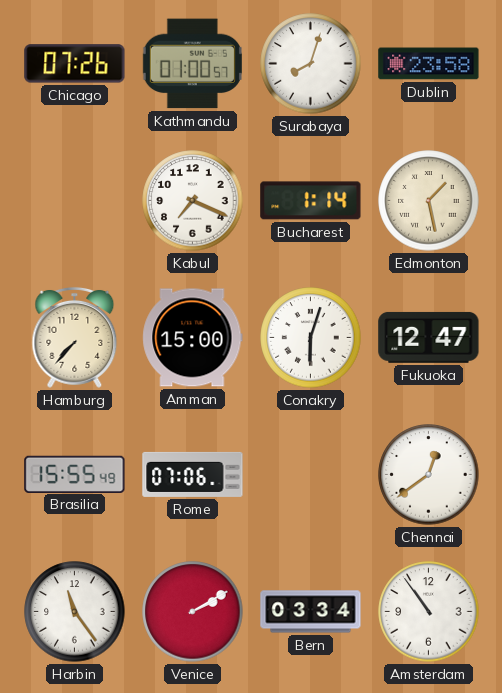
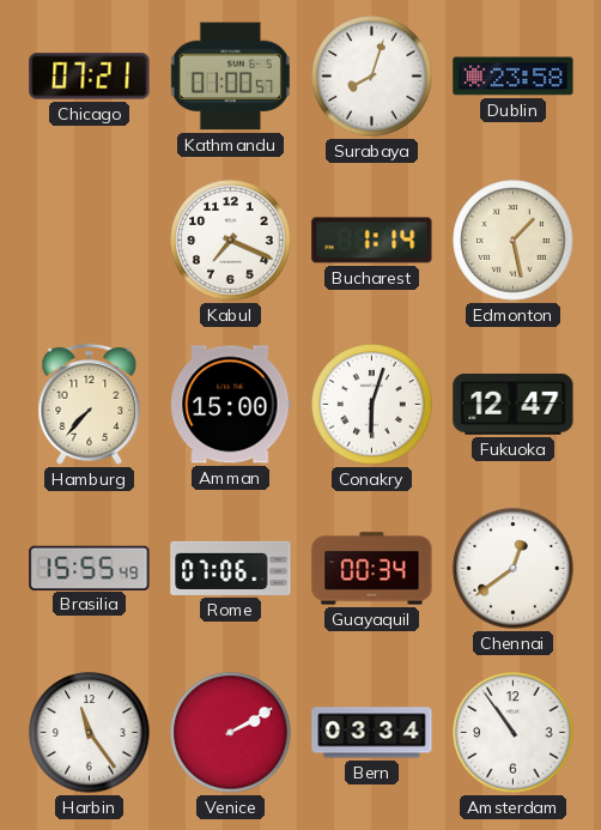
Chicago: 07:26 -> 07:21
Guayaquil: none -> 00:34
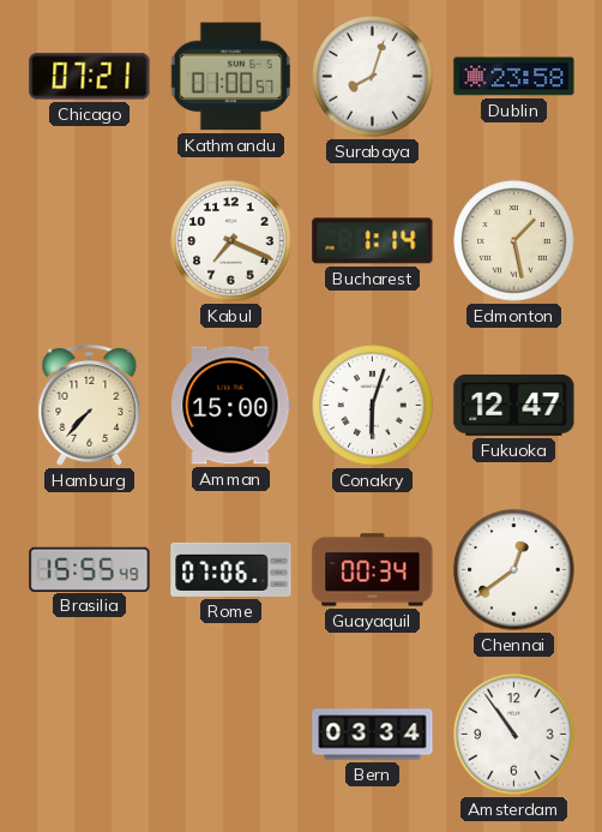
Harbin: 11:24 -> none
Venice: 2:10 -> none
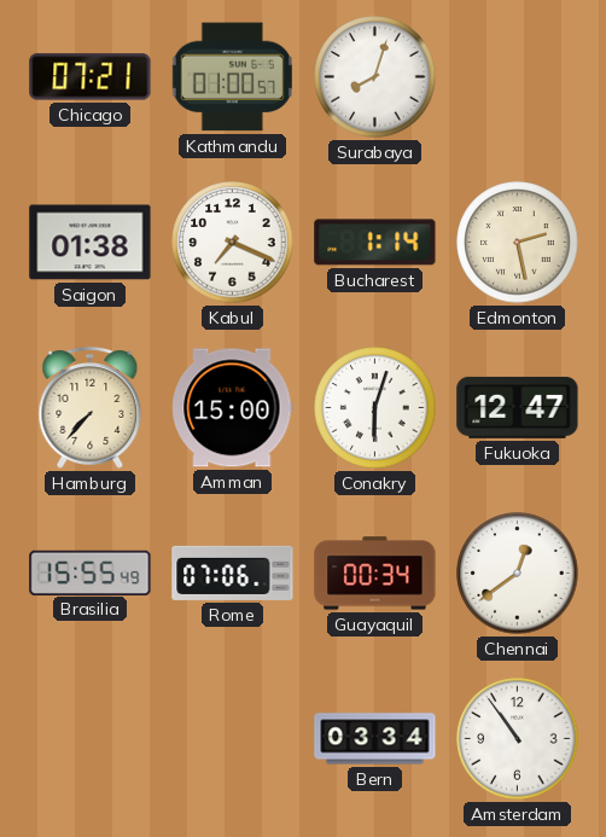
Dublin: 23:58 -> none
Saigon: none -> 01:38
Edmonton: 1:28 -> 2:28
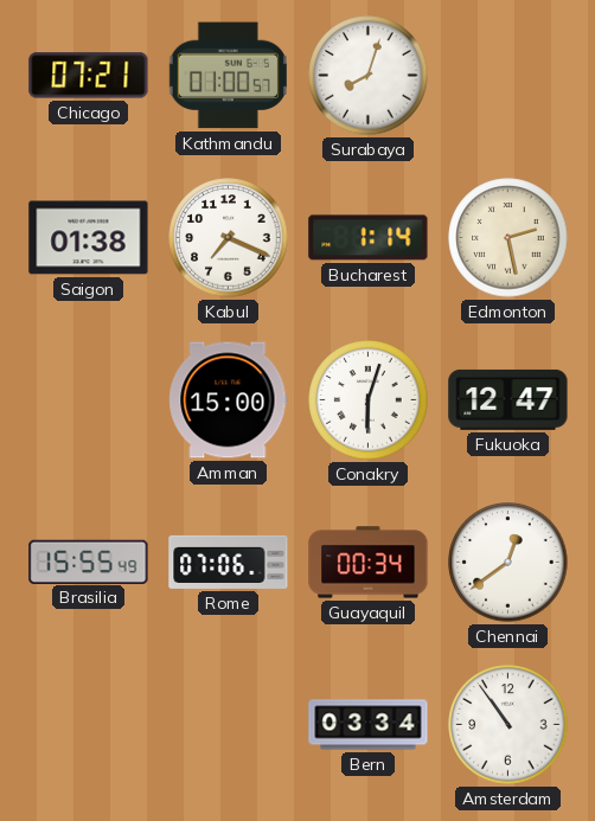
Hamburg: 7:37 -> none
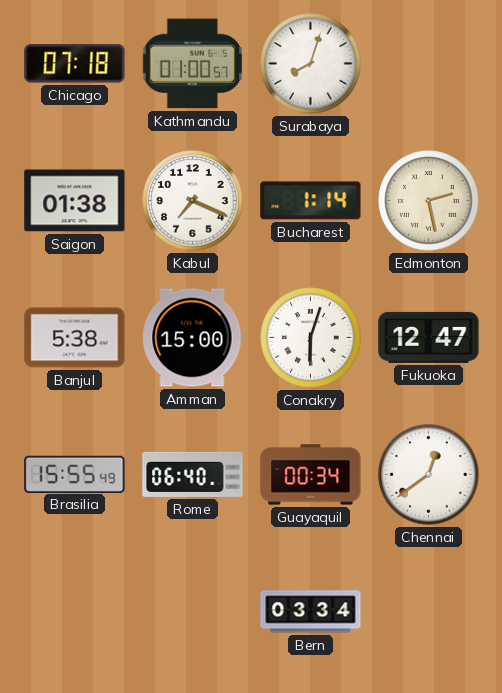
Chicago: 07:21 -> 07:18
Banjul: none -> 5:38
Rome: 07:06 -> 06:40
Amsterdam: 10:54 -> none
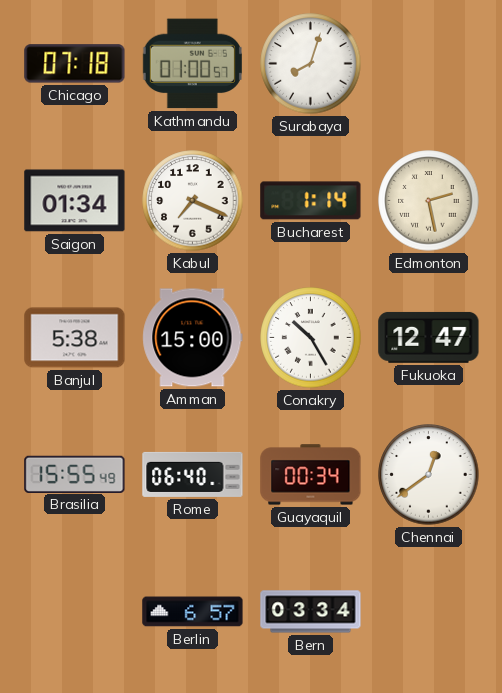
Saigon: 01:38 -> 01:34
Conakry: 6:03 -> 10:25
Berlin: none -> 6:57
